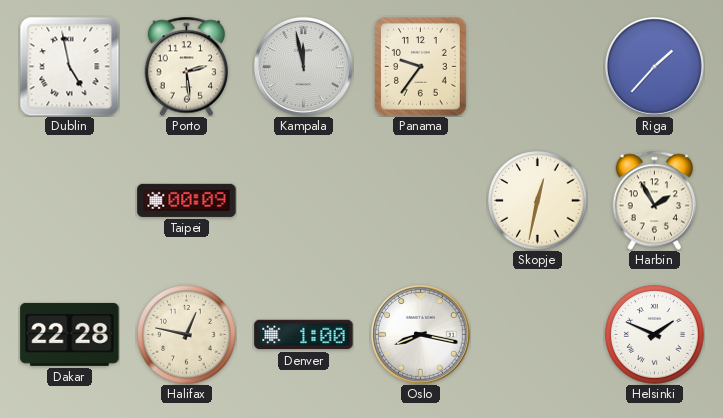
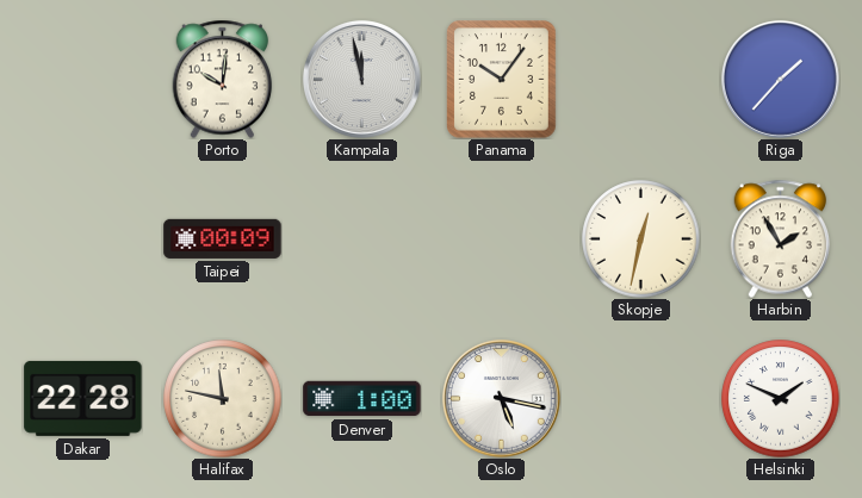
Dublin: 4:58 -> none
Porto: 2:29 -> 10:01
Panama: 9:36 -> 10:06
Halifax: 12:47 -> 11:47
Oslo: 8:17 -> 5:17
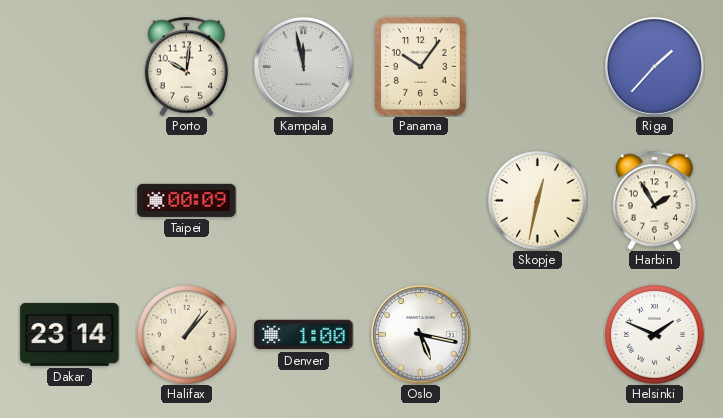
Dakar: 22:28 -> 23:14
Halifax: 11:47 -> 1:07
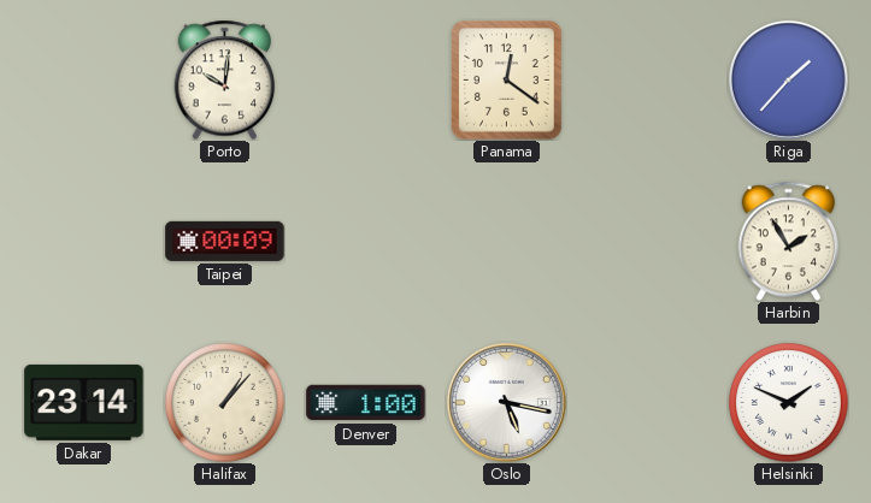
Kampala: 11:58 -> none
Panama: 10:06 -> 12:21
Skopje: 12:32 -> none
